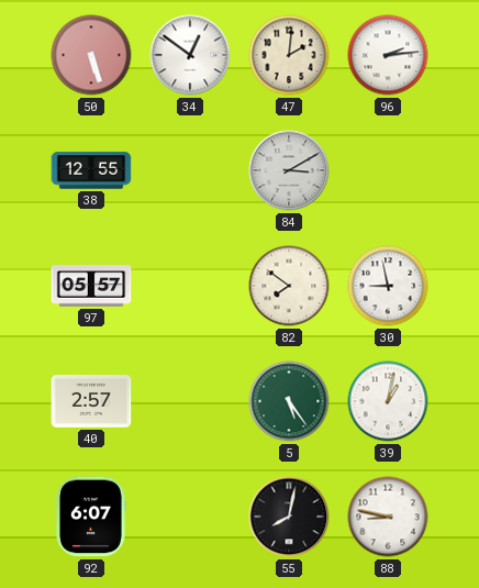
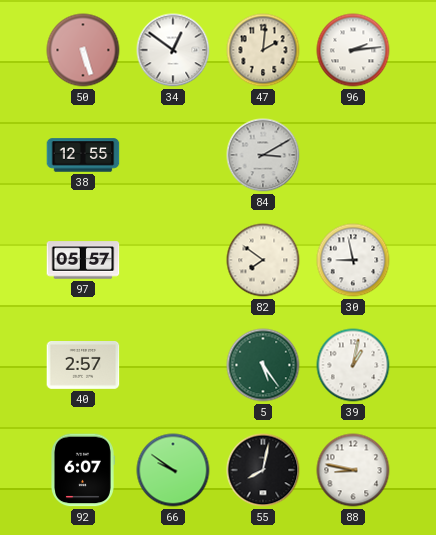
66: none -> 9:51
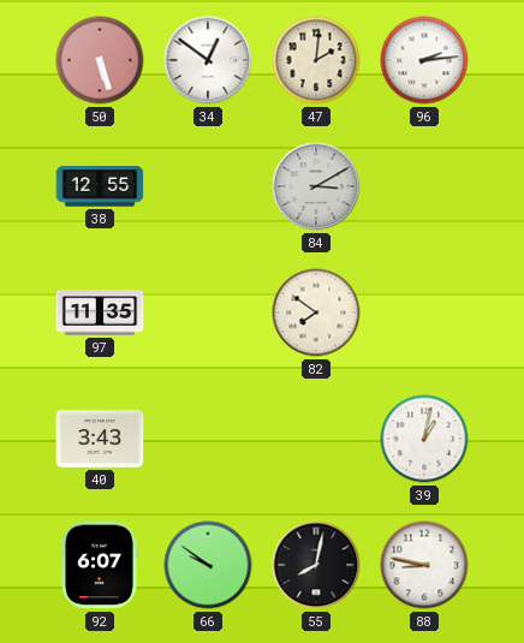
97: 05:57 -> 11:35
30: 8:58 -> none
40: 2:57 -> 3:43
5: 5:24 -> none
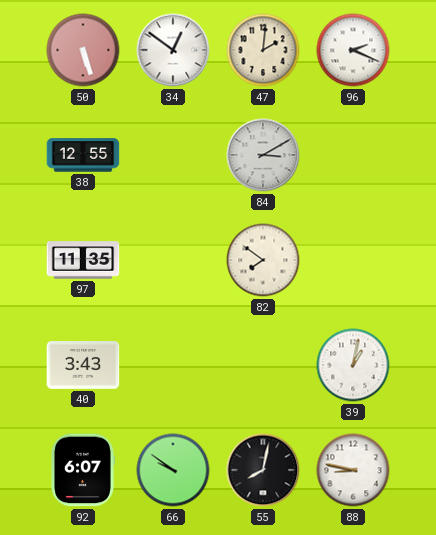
96: 2:14 -> 2:19
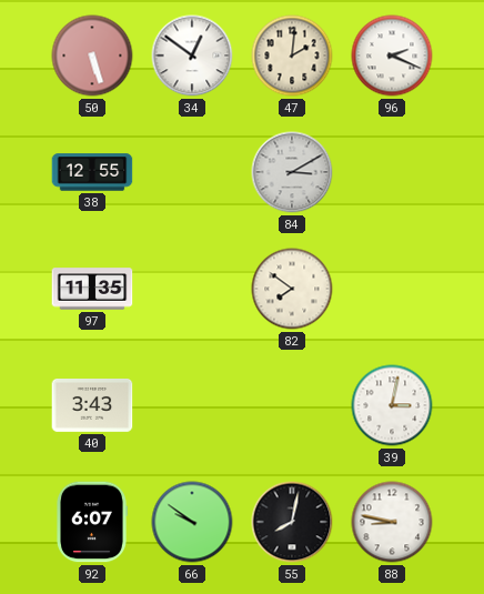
39: 1:02 -> 3:02
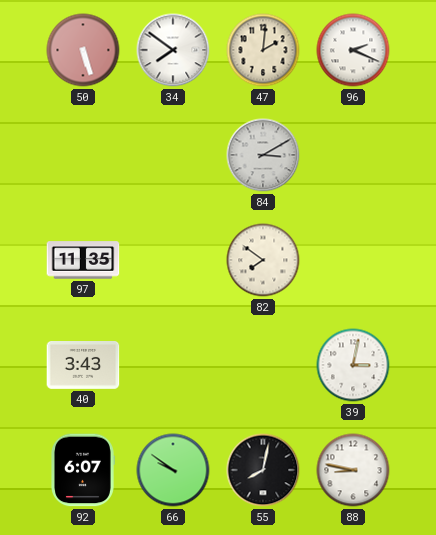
34: 12:51 -> 7:51
38: 12:55 -> none
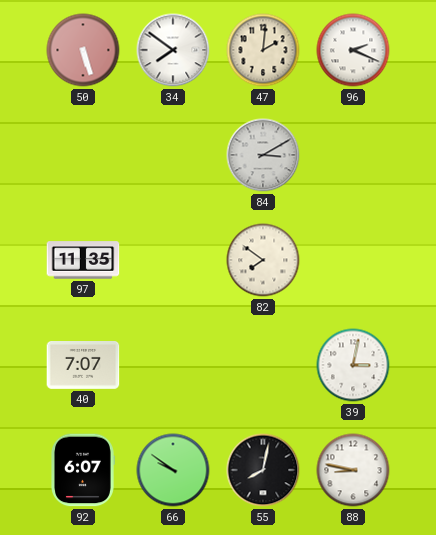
40: 3:43 -> 7:07
